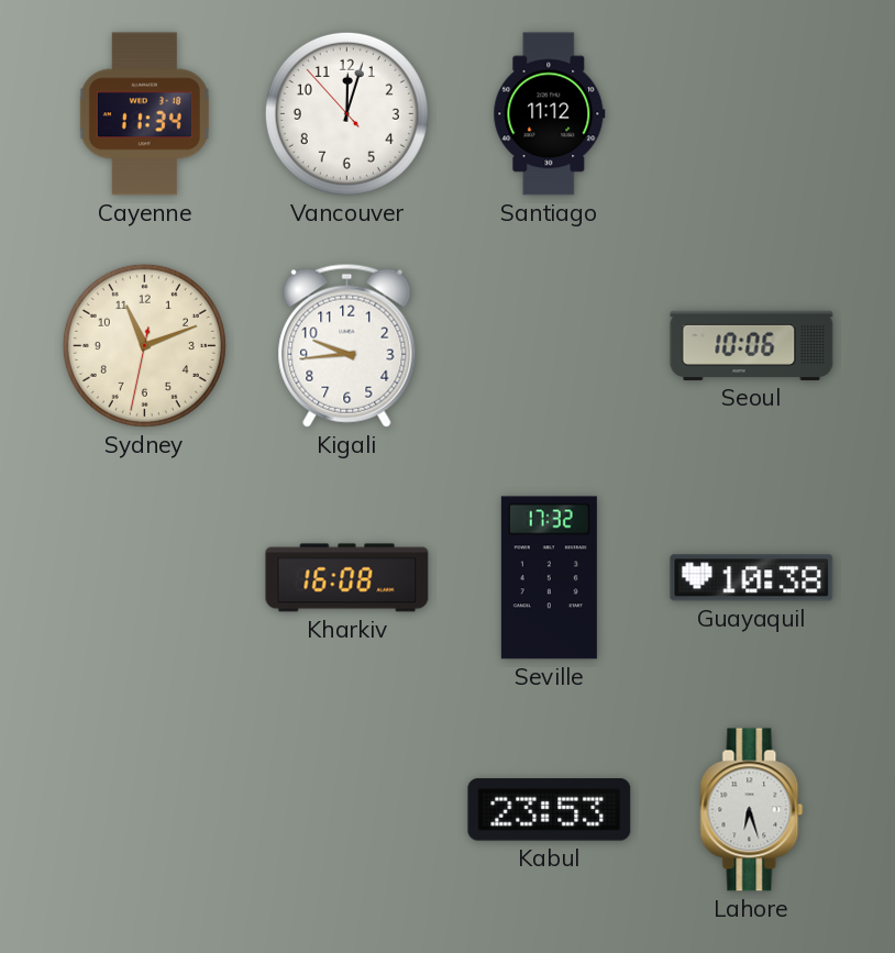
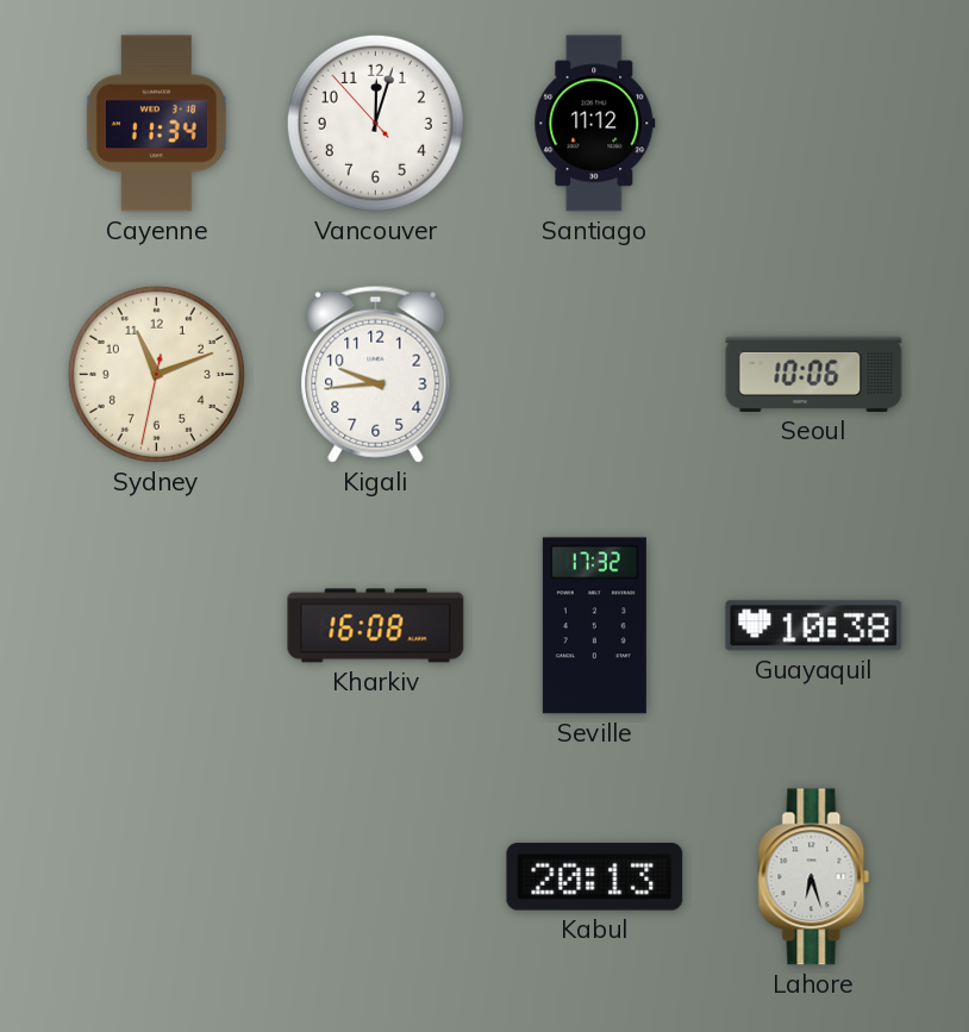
Kabul: 23:53 -> 20:13
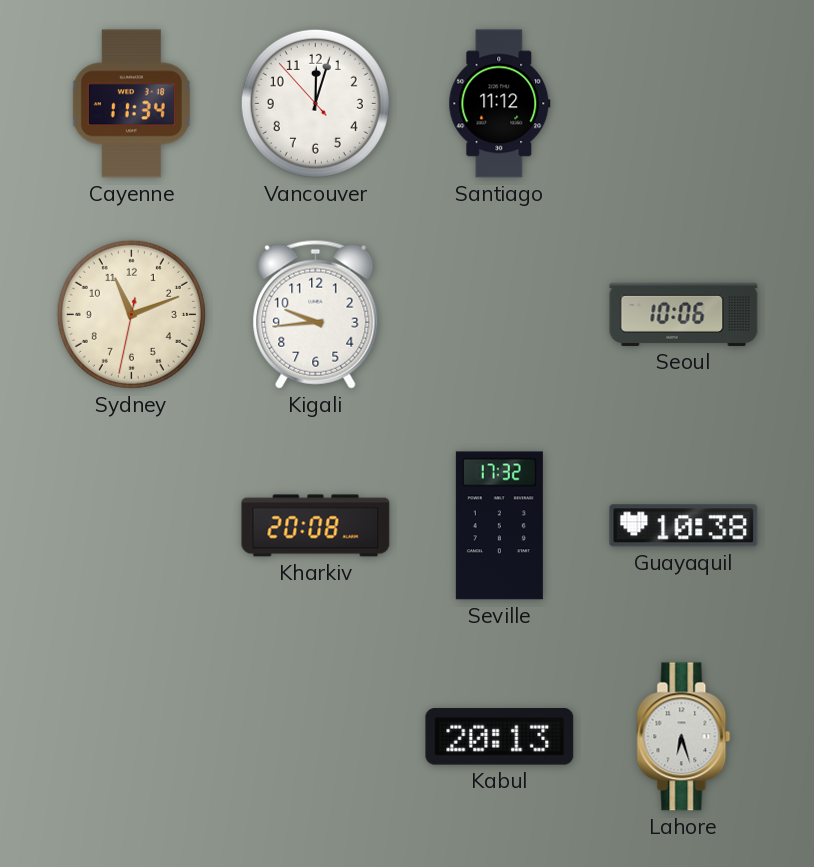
Kharkiv: 16:08 -> 20:08
